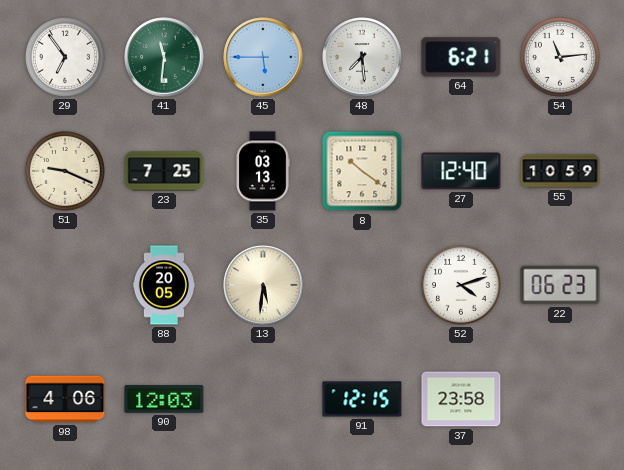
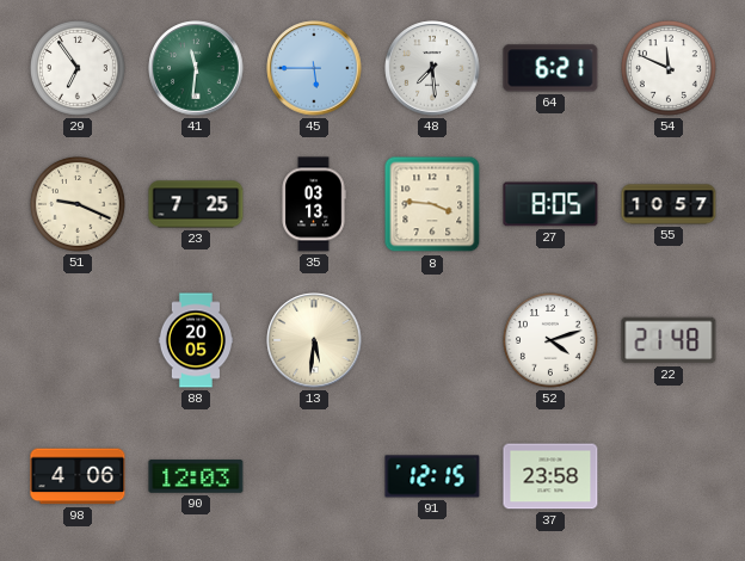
54: 11:14 -> 11:49
8: 10:21 -> 3:46
27: 12:40 -> 8:05
55: 10:59 -> 10:57
22: 06:23 -> 21:48
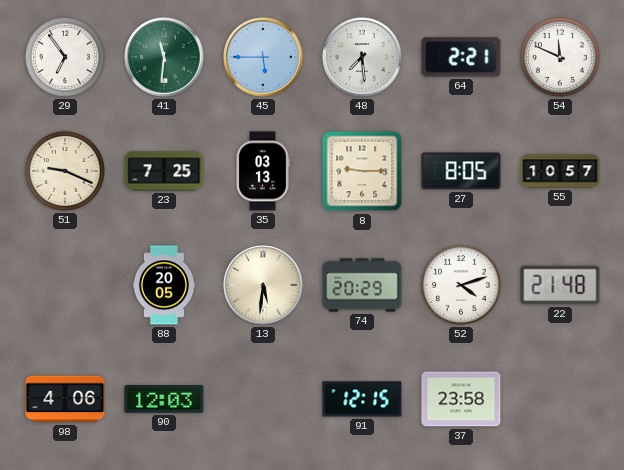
64: 6:21 -> 2:21
8: 3:46 -> 9:15
74: none -> 20:29
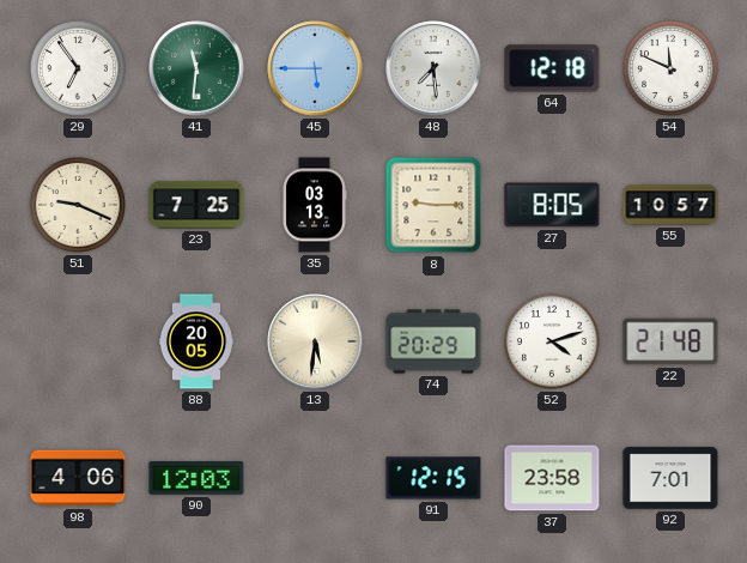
64: 2:21 -> 12:18
92: none -> 7:01
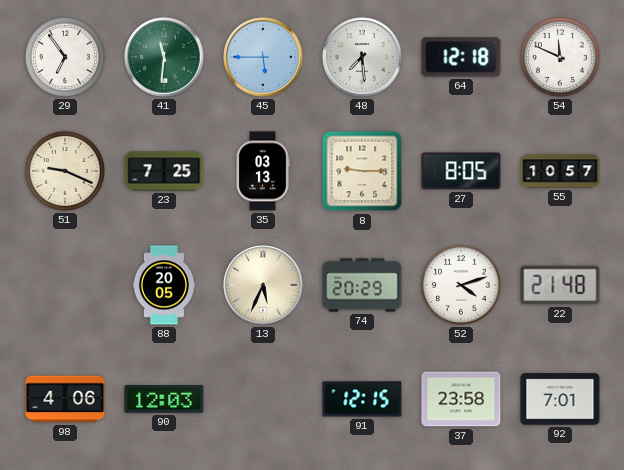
13: 5:31 -> 5:34
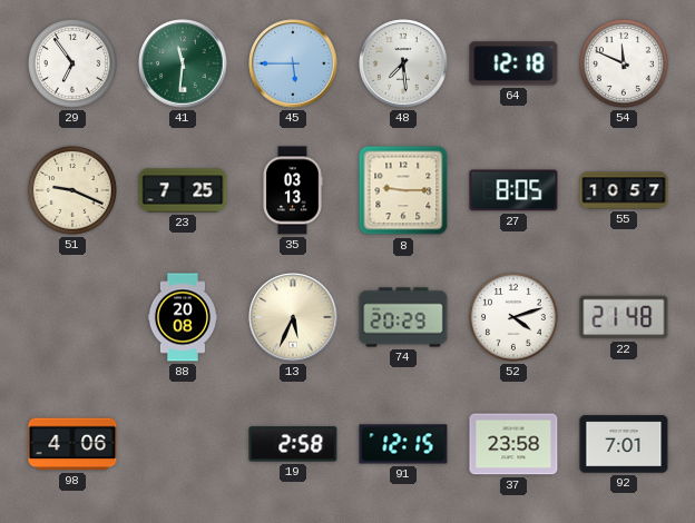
88: 20:05 -> 20:08
90: 12:03 -> none
19: none -> 2:58
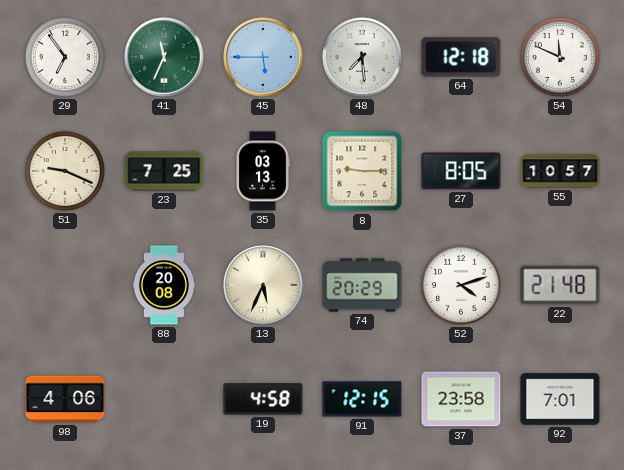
41: 11:31 -> 11:34
19: 2:58 -> 4:58
